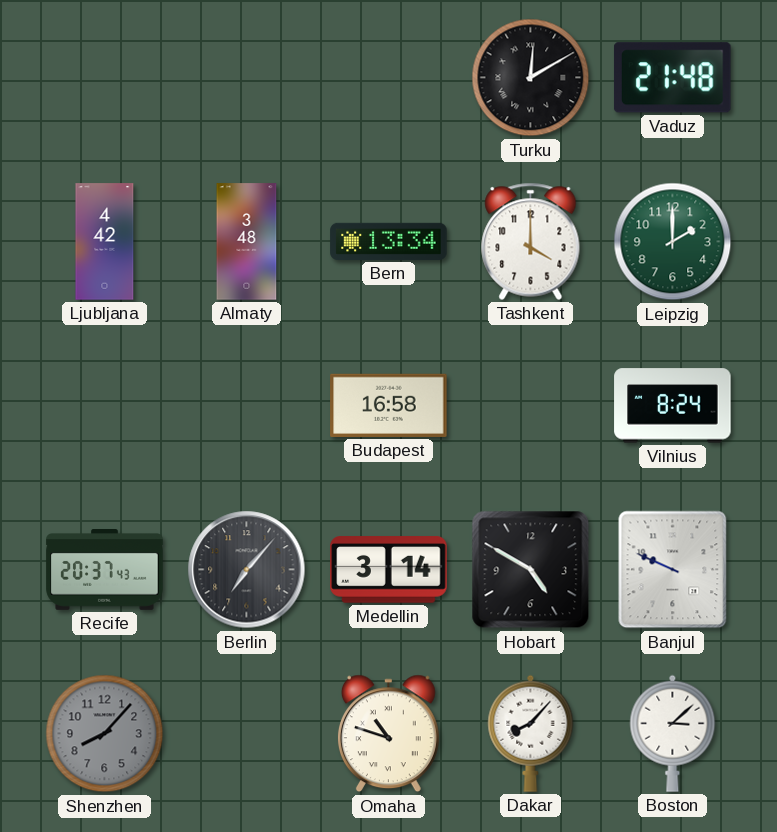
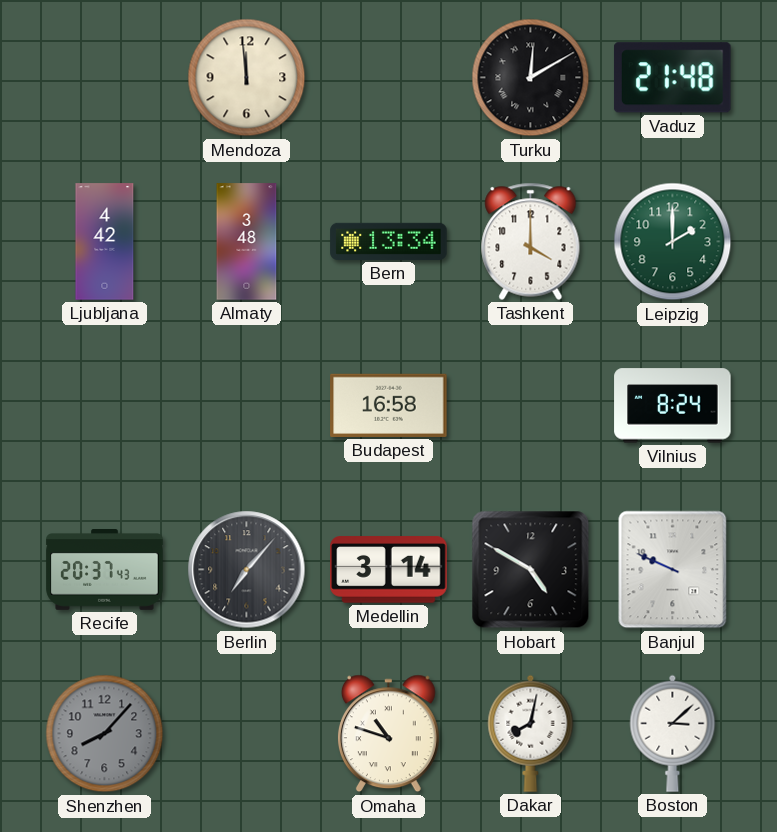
Mendoza: none -> 11:59
Dakar: 8:07 -> 8:02
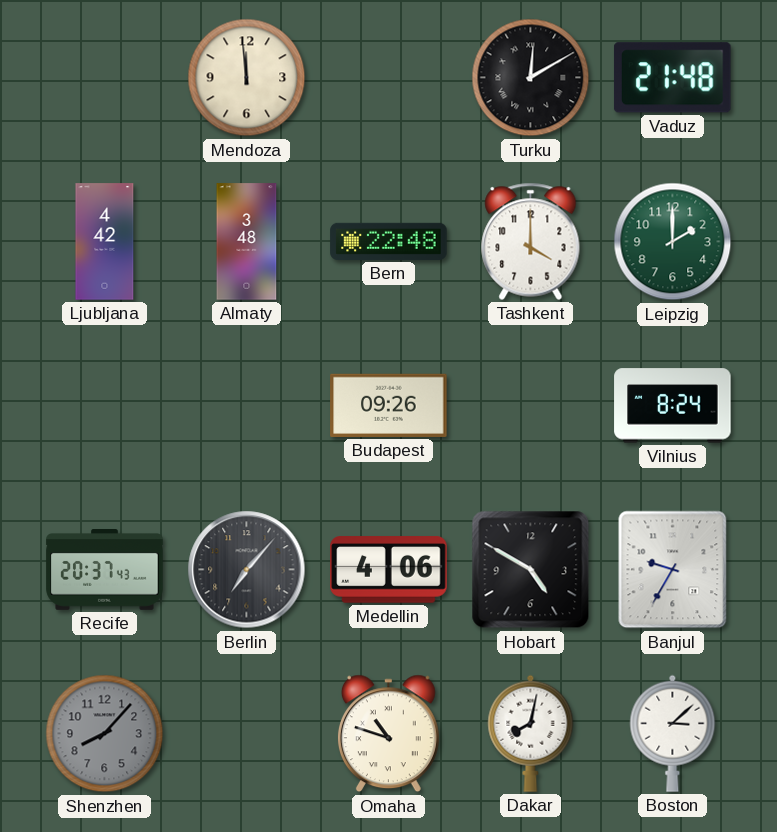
Bern: 13:34 -> 22:48
Budapest: 16:58 -> 09:26
Medellin: 3:14 -> 4:06
Banjul: 9:49 -> 9:35
